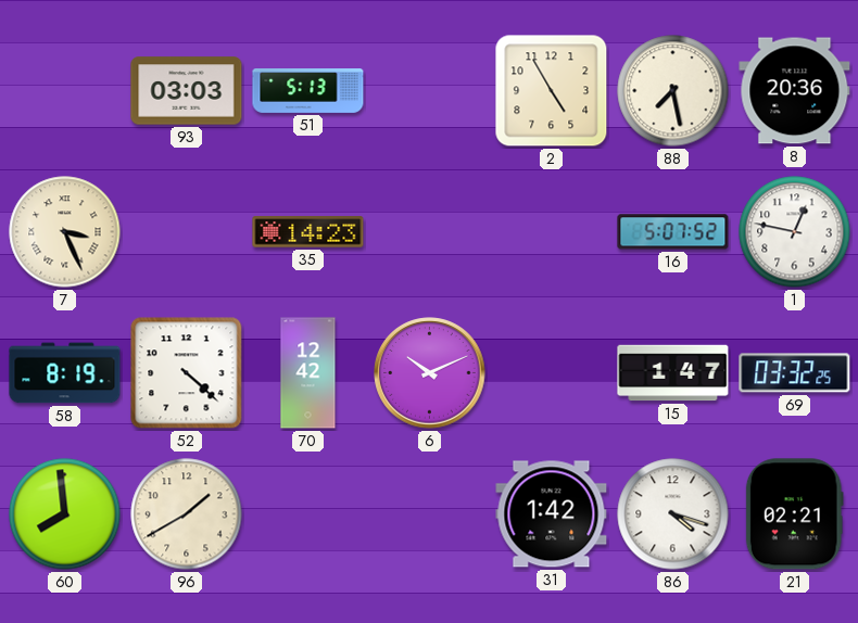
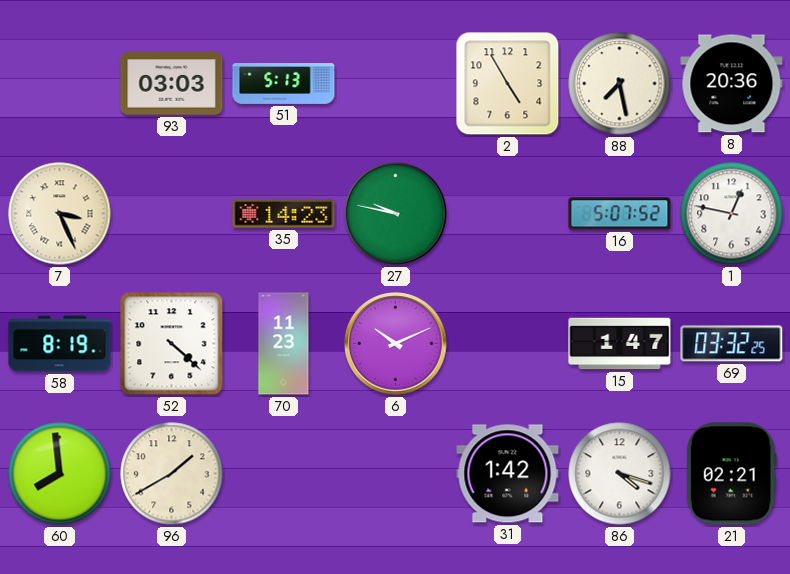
27: none -> 9:47
70: 12:42 -> 11:23
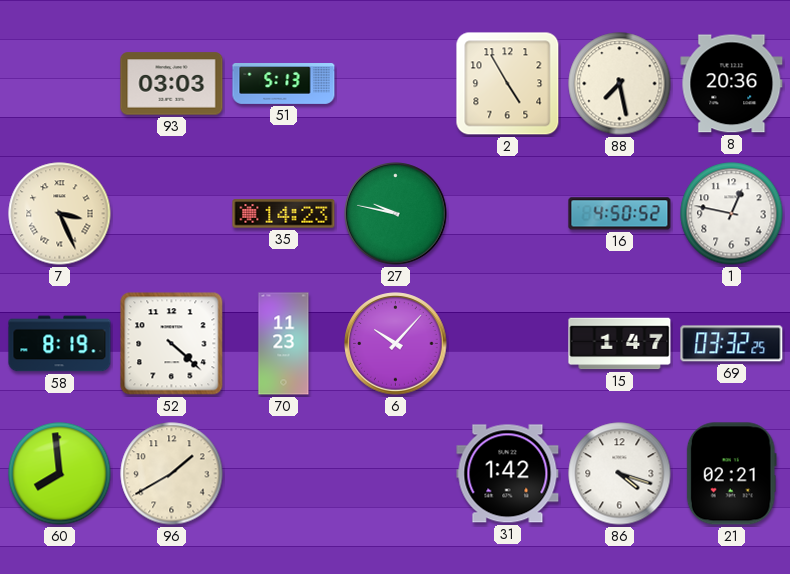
16: 5:07 -> 4:50
6: 10:11 -> 10:07
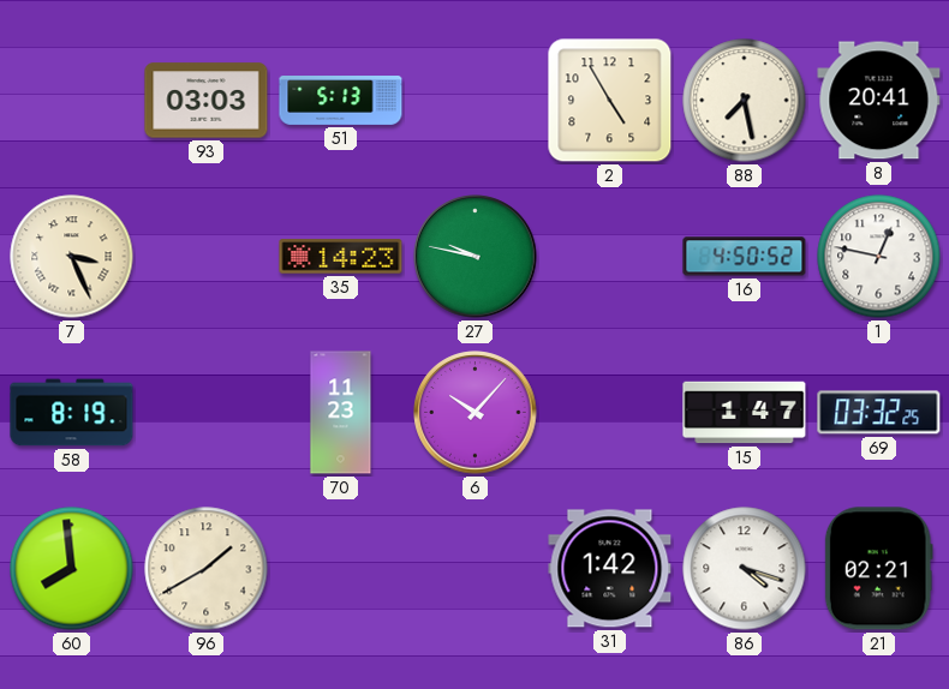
8: 20:36 -> 20:41
52: 4:22 -> none
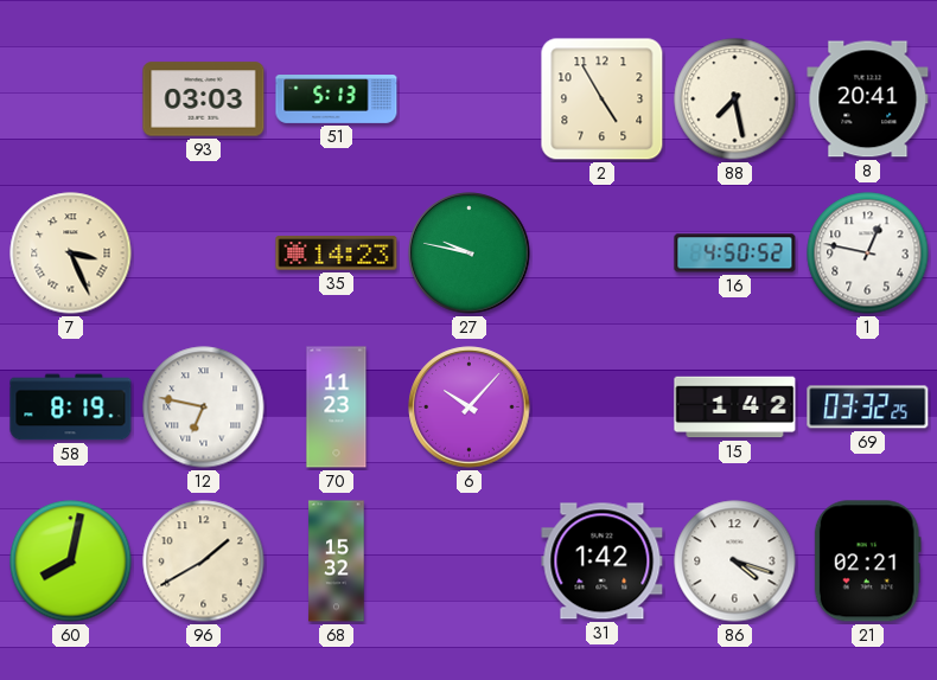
12: none -> 6:47
15: 1:47 -> 1:42
60: 7:59 -> 8:02
68: none -> 15:32
